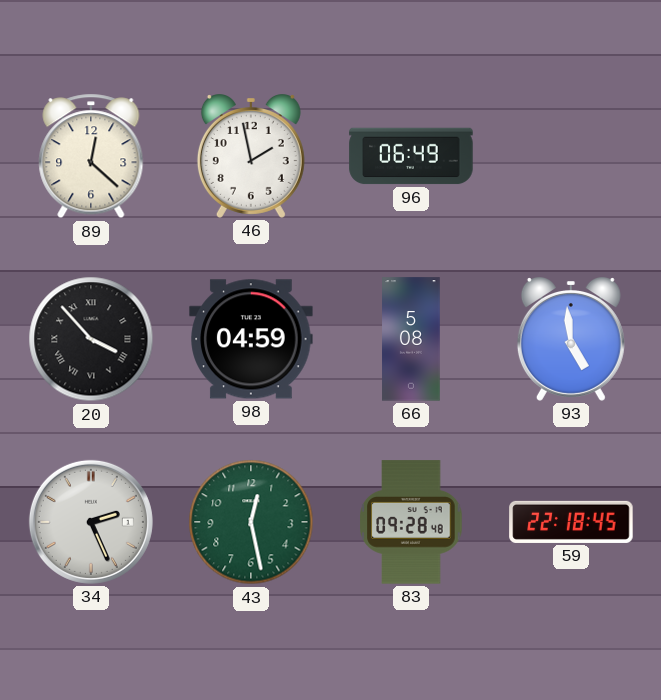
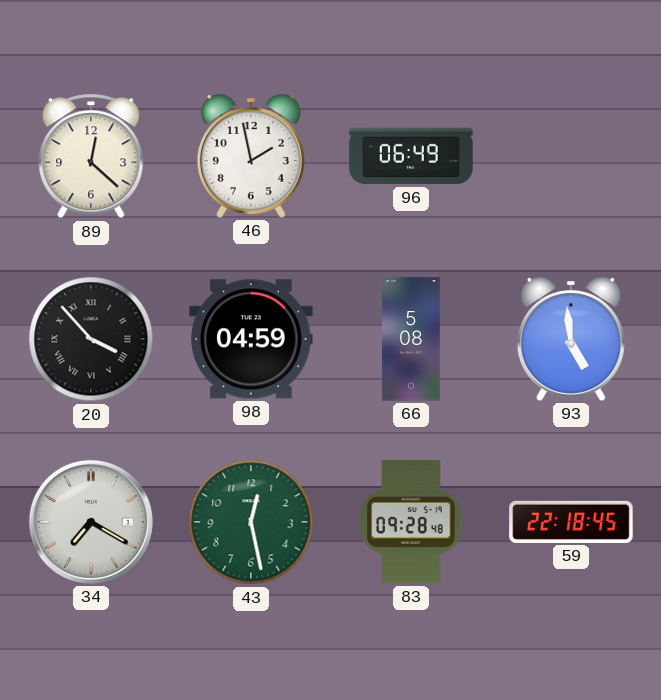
34: 2:26 -> 7:20
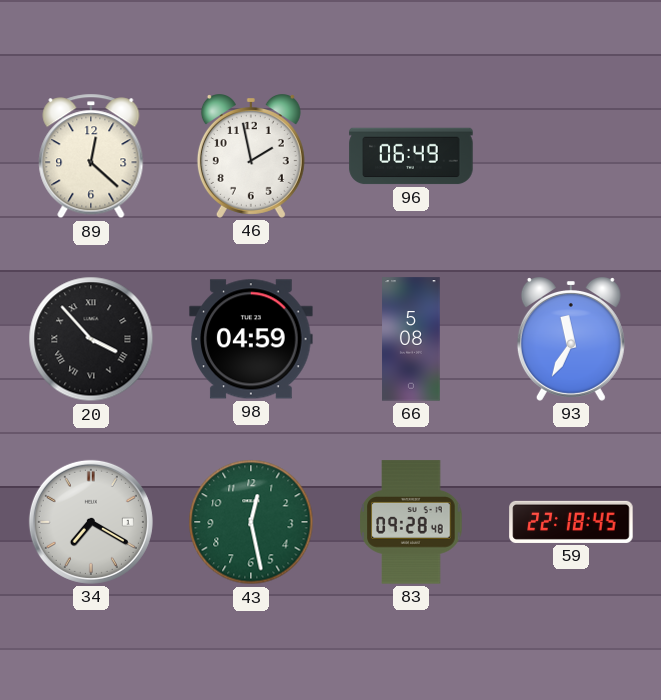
93: 4:59 -> 11:35
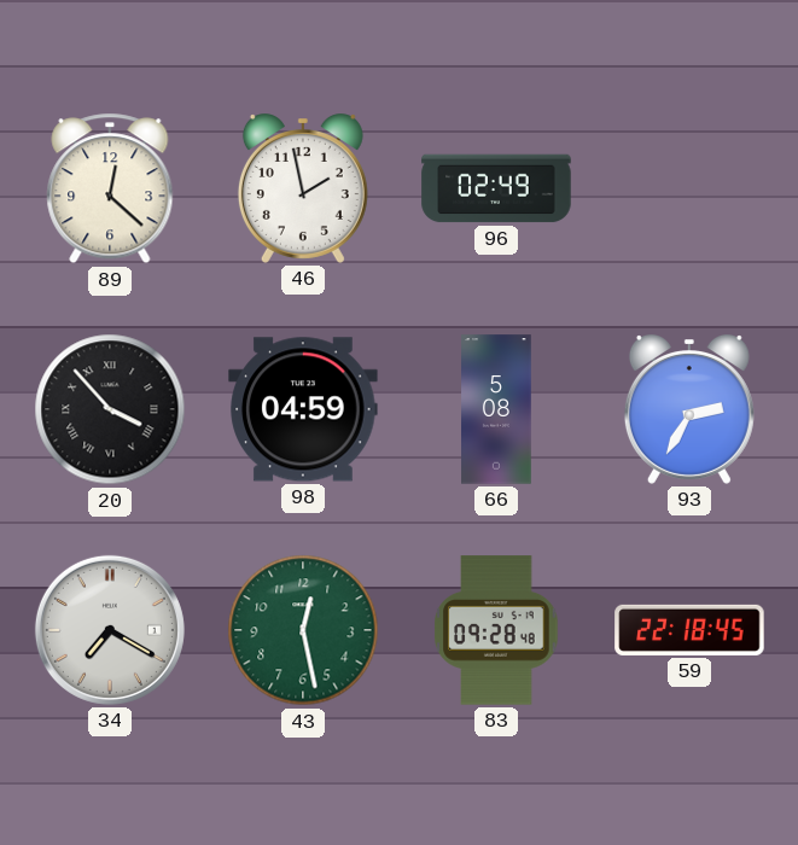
96: 06:49 -> 02:49
93: 11:35 -> 2:35
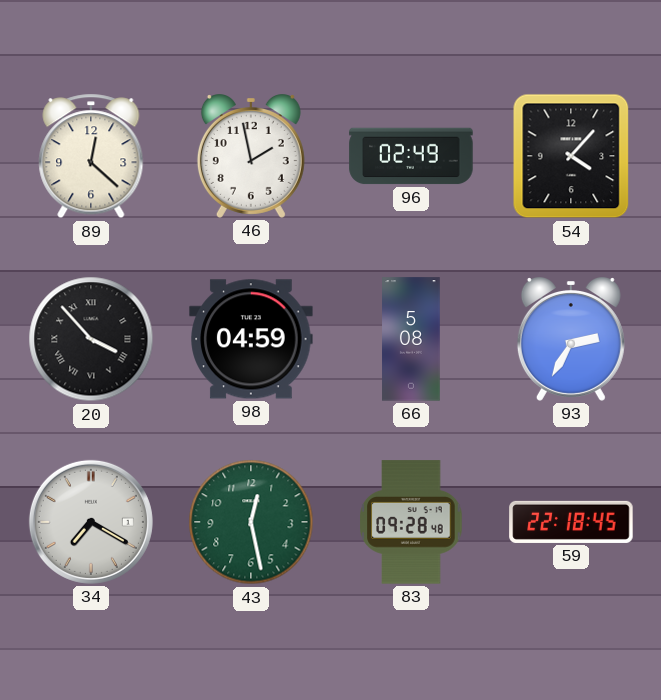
54: none -> 4:07
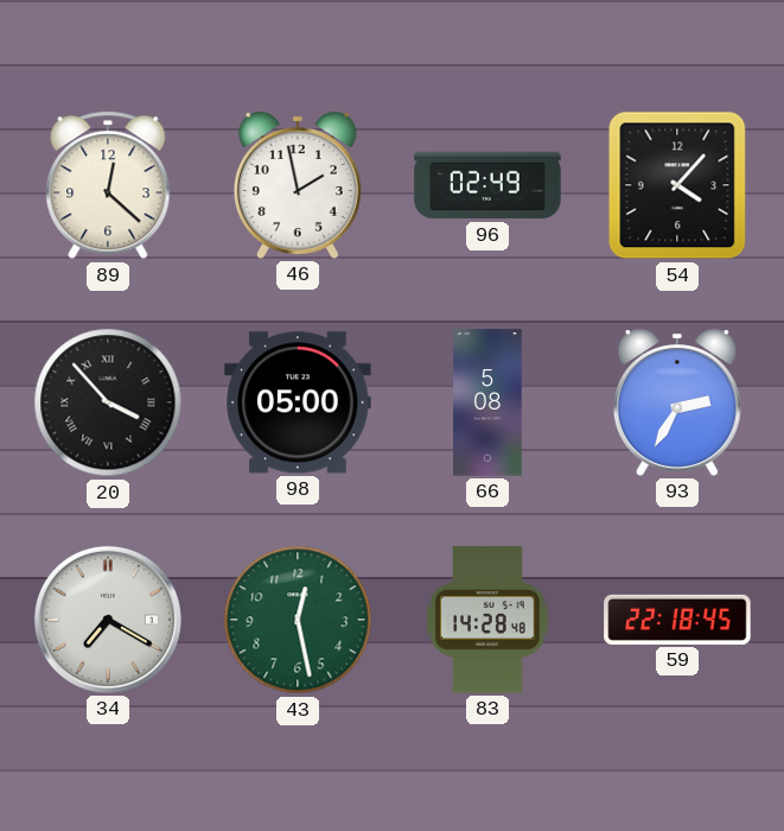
98: 04:59 -> 05:00
83: 09:28 -> 14:28
